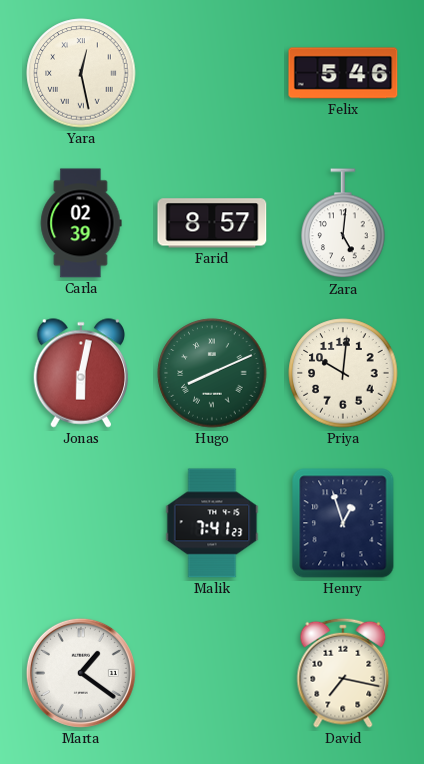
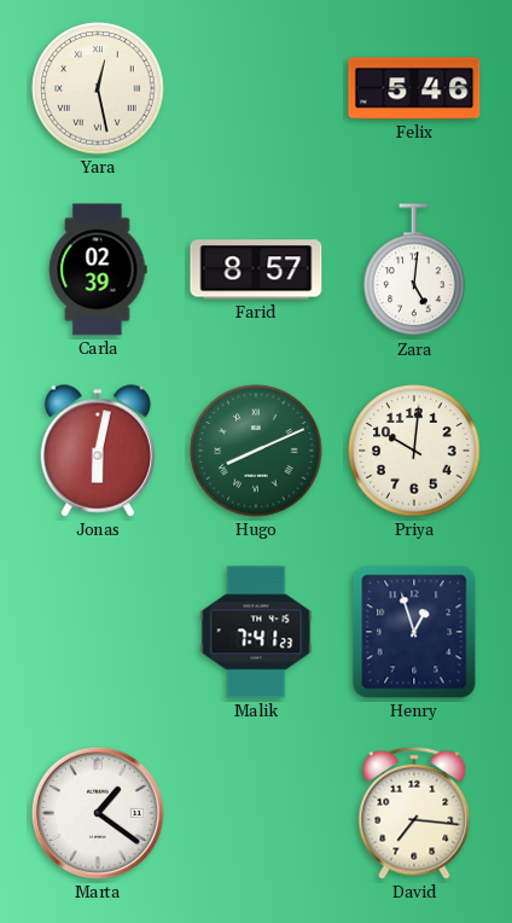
David: 7:17 -> 7:16
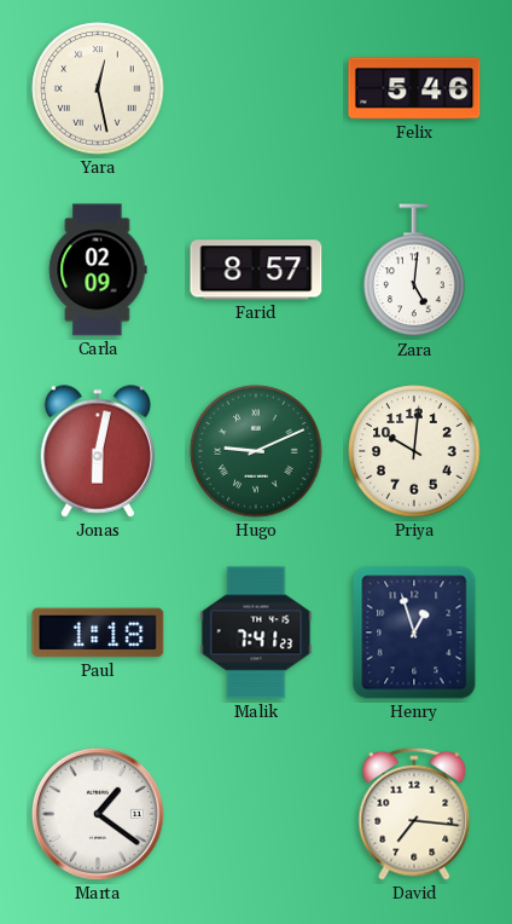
Carla: 02:39 -> 02:09
Hugo: 8:11 -> 9:11
Paul: none -> 1:18
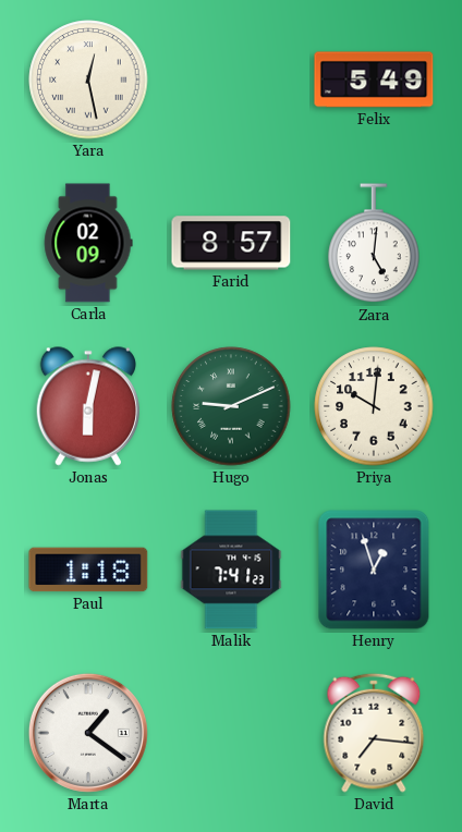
Felix: 5:46 -> 5:49
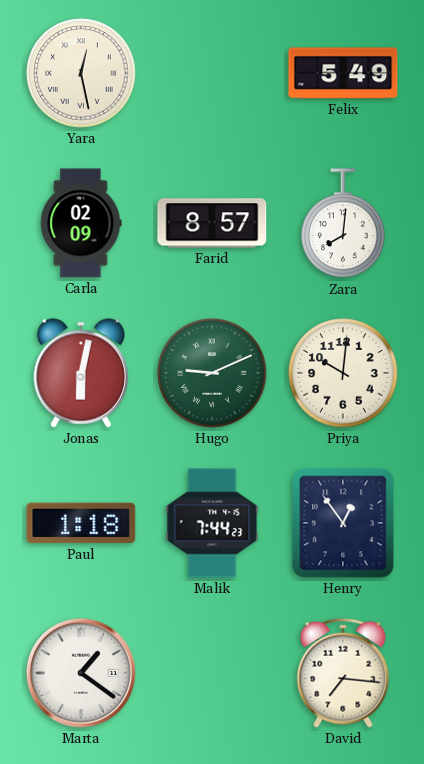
Zara: 5:01 -> 8:01
Malik: 7:41 -> 7:44
Henry: 12:57 -> 12:54
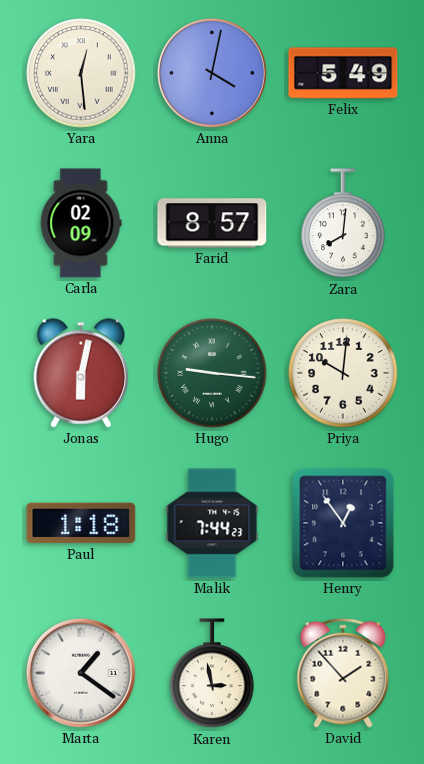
Yara: 12:28 -> 12:29
Anna: none -> 4:02
Hugo: 9:11 -> 9:16
Karen: none -> 2:58
David: 7:16 -> 1:53
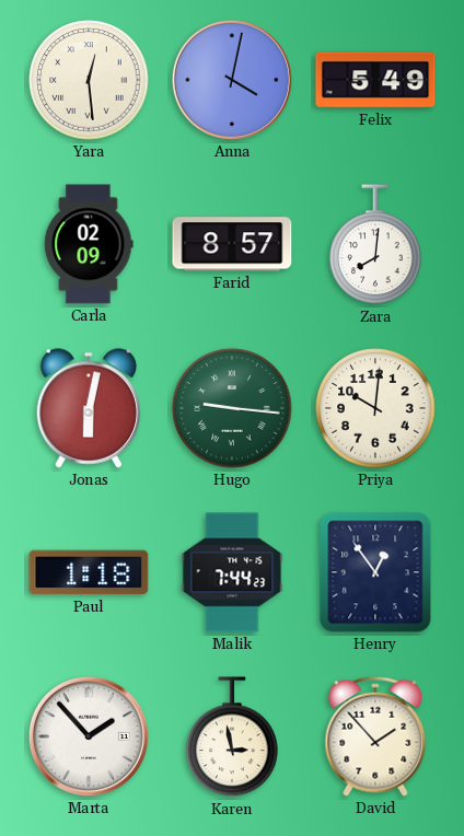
Marta: 1:21 -> 1:53
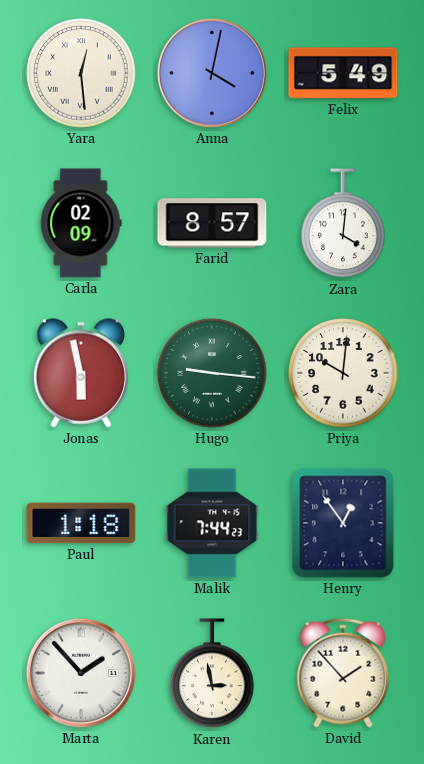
Zara: 8:01 -> 4:01
Jonas: 6:02 -> 5:58
